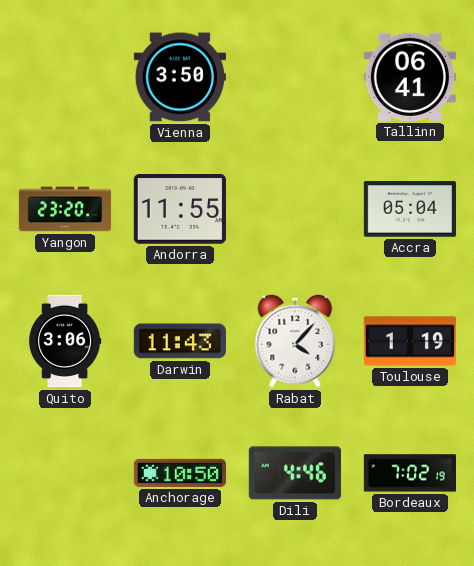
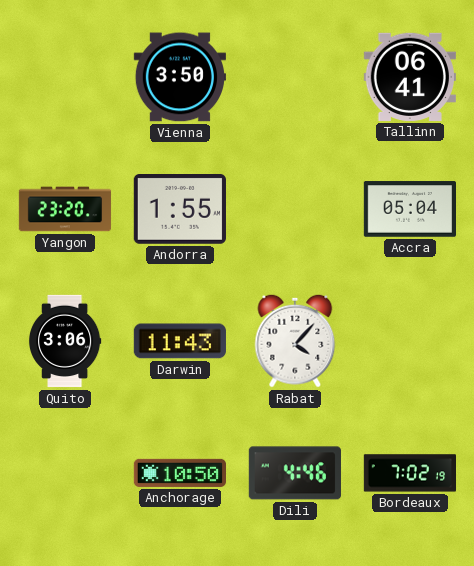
Andorra: 11:55 -> 1:55
Toulouse: 1:19 -> none
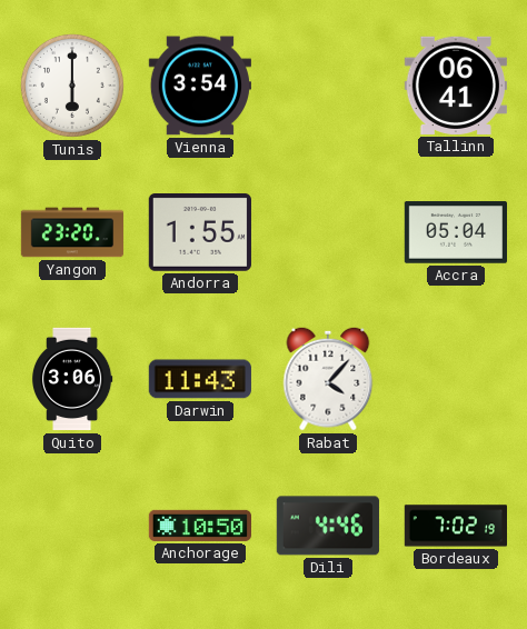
Tunis: none -> 6:00
Vienna: 3:50 -> 3:54
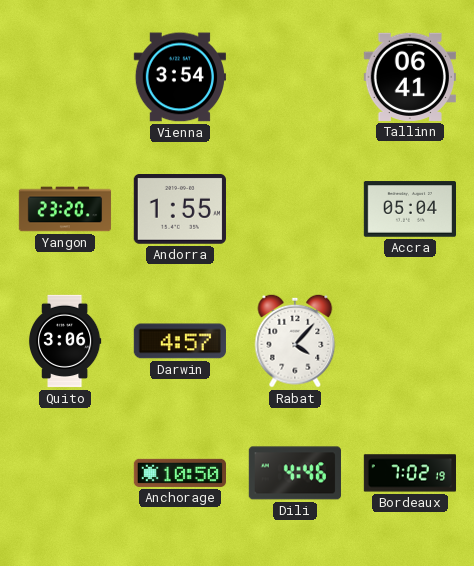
Tunis: 6:00 -> none
Darwin: 11:43 -> 4:57
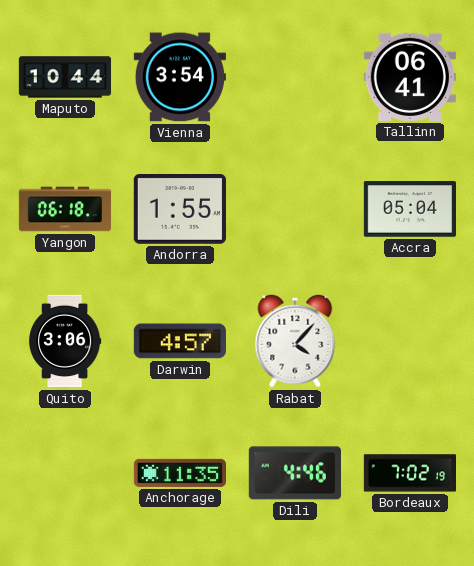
Maputo: none -> 10:44
Yangon: 23:20 -> 06:18
Anchorage: 10:50 -> 11:35
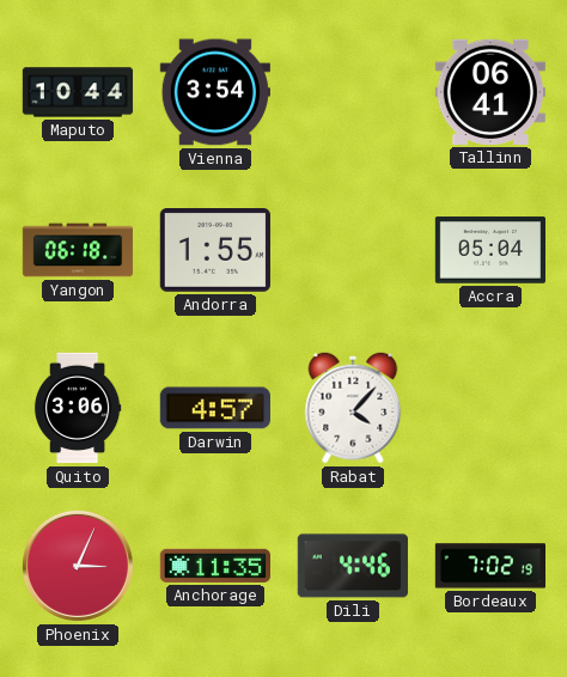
Phoenix: none -> 3:04
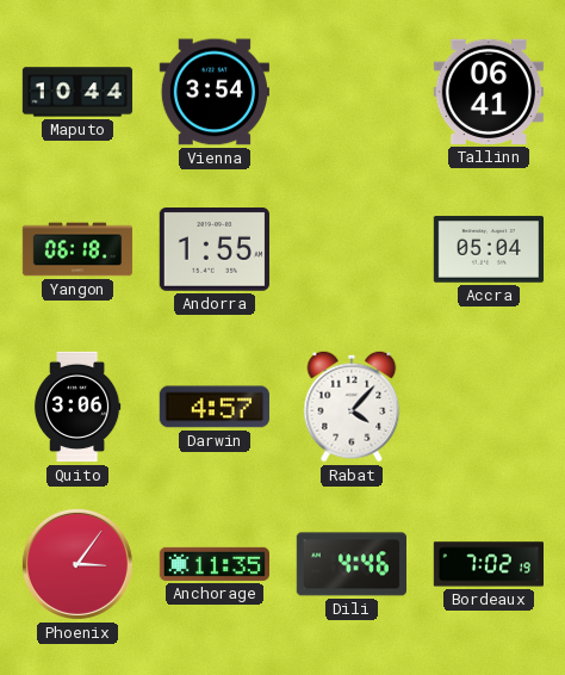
Phoenix: 3:04 -> 3:06
